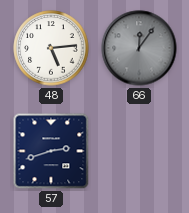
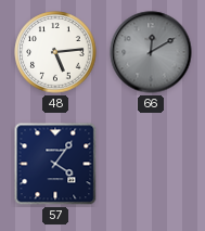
66: 12:06 -> 12:10
57: 2:42 -> 4:06
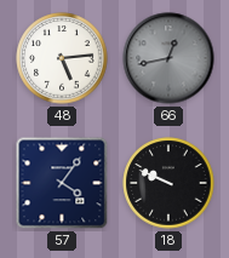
66: 12:10 -> 12:43
18: none -> 9:49
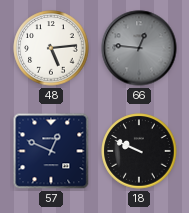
66: 12:43 -> 12:46
57: 4:06 -> 12:49
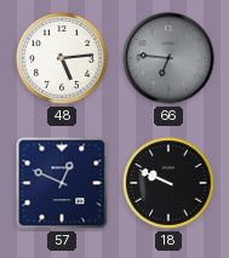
66: 12:46 -> 6:46
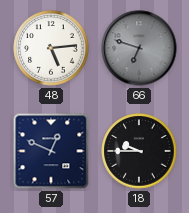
66: 6:46 -> 6:48
18: 9:49 -> 9:45
